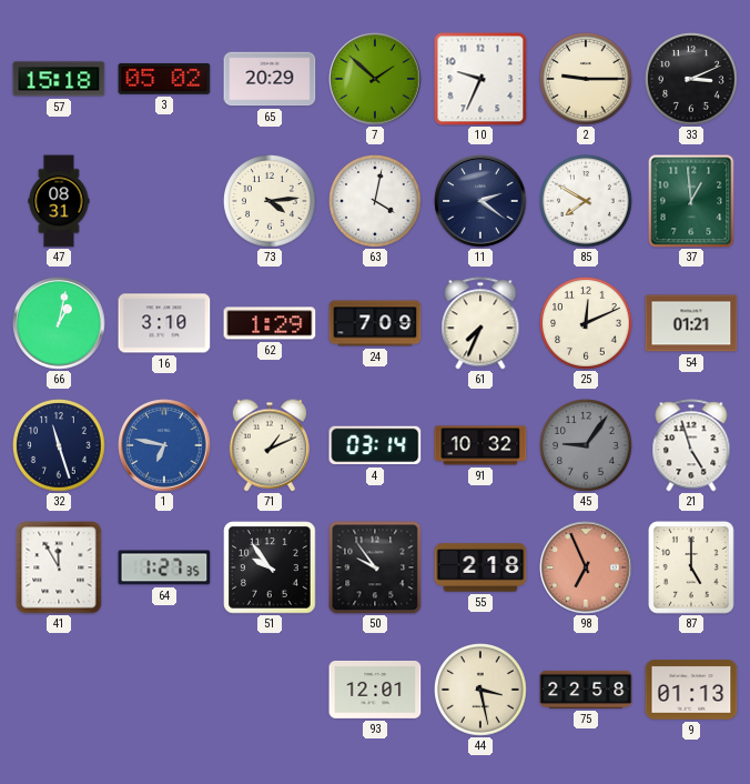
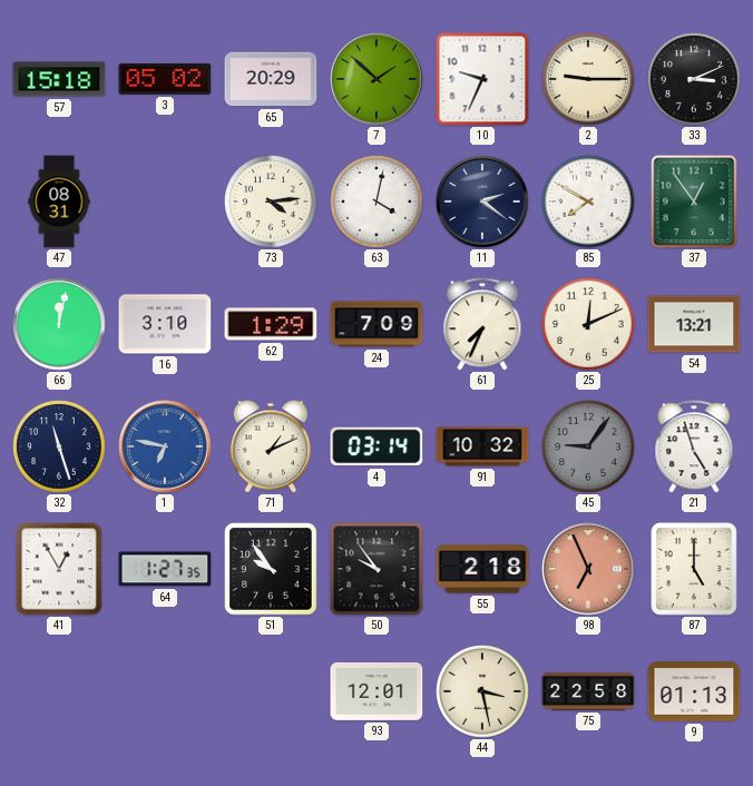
37: 12:59 -> 12:54
66: 1:02 -> 12:02
54: 01:21 -> 13:21
41: 11:55 -> 12:55
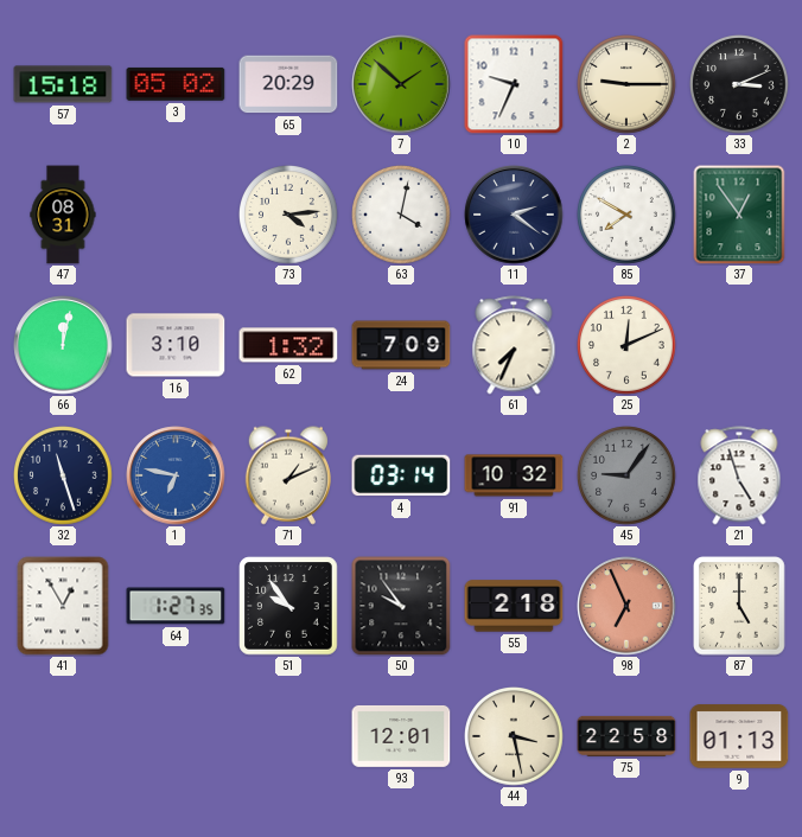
62: 1:29 -> 1:32
54: 13:21 -> none
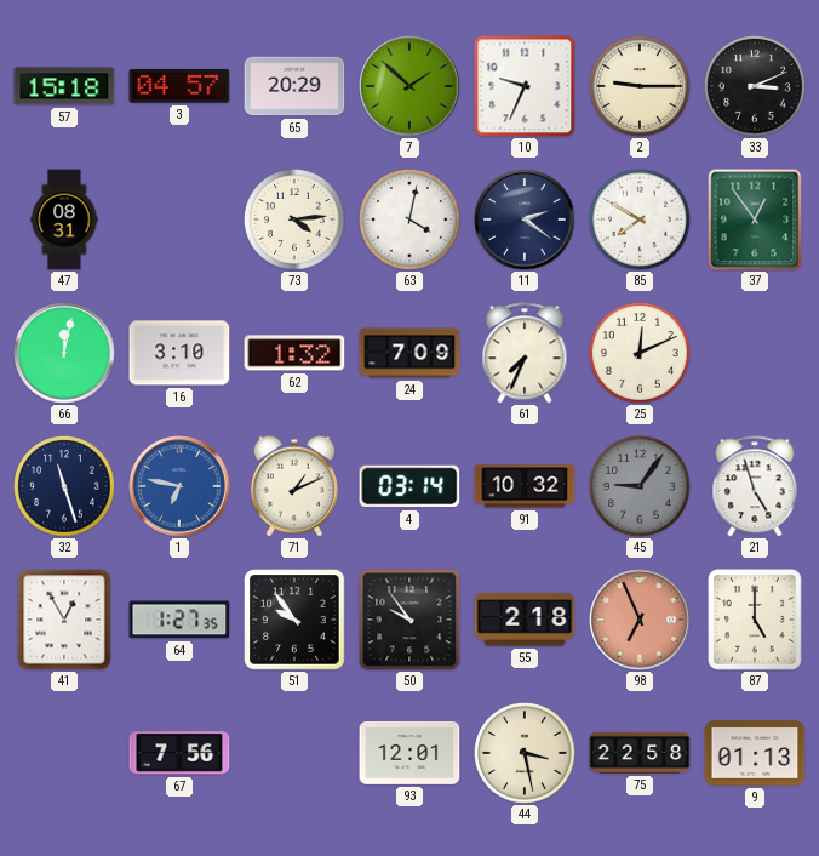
3: 05:02 -> 04:57
67: none -> 7:56
